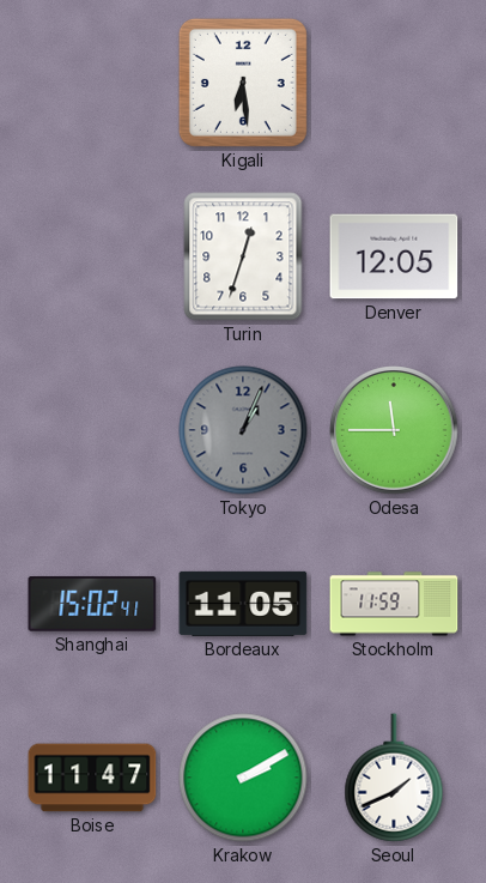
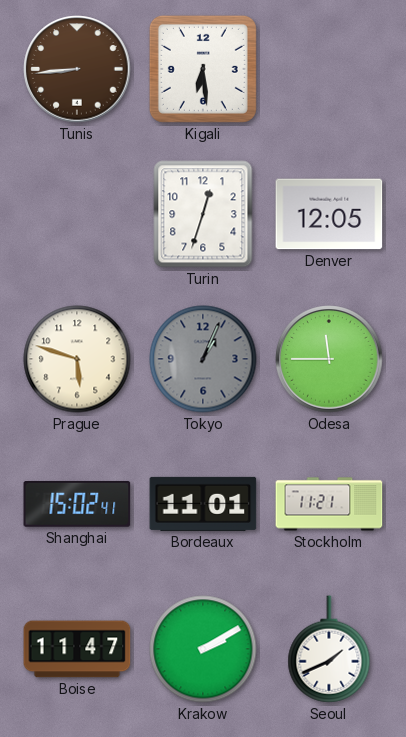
Tunis: none -> 8:44
Prague: none -> 5:48
Bordeaux: 11:05 -> 11:01
Stockholm: 11:59 -> 11:21
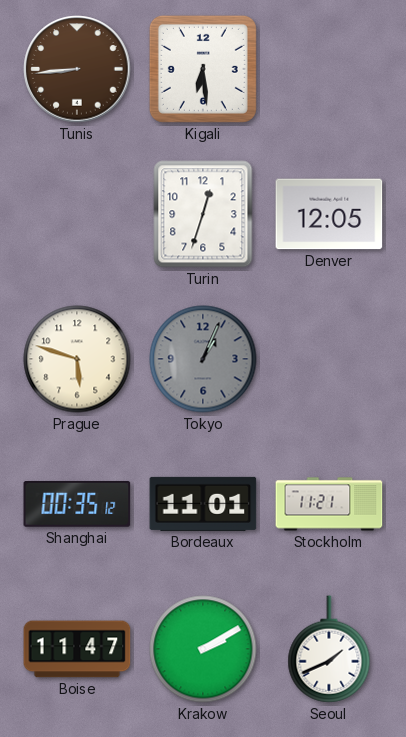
Odesa: 11:45 -> none
Shanghai: 15:02 -> 00:35
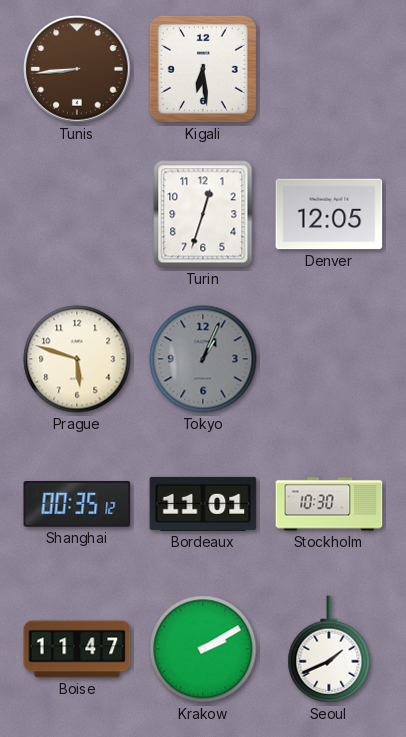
Stockholm: 11:21 -> 10:30
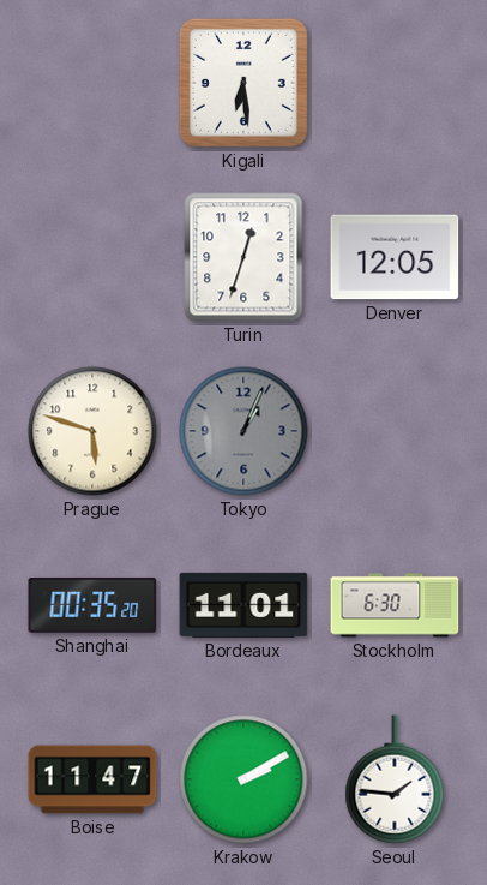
Tunis: 8:44 -> none
Shanghai: 00:35:12 -> 00:35:20
Stockholm: 10:30 -> 6:30
Seoul: 1:41 -> 1:46
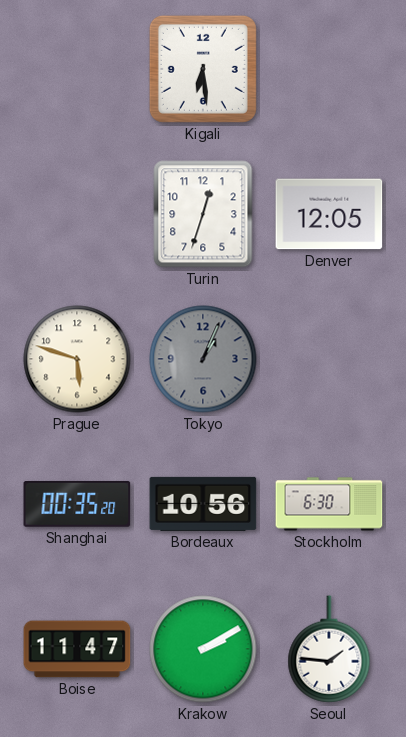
Bordeaux: 11:01 -> 10:56
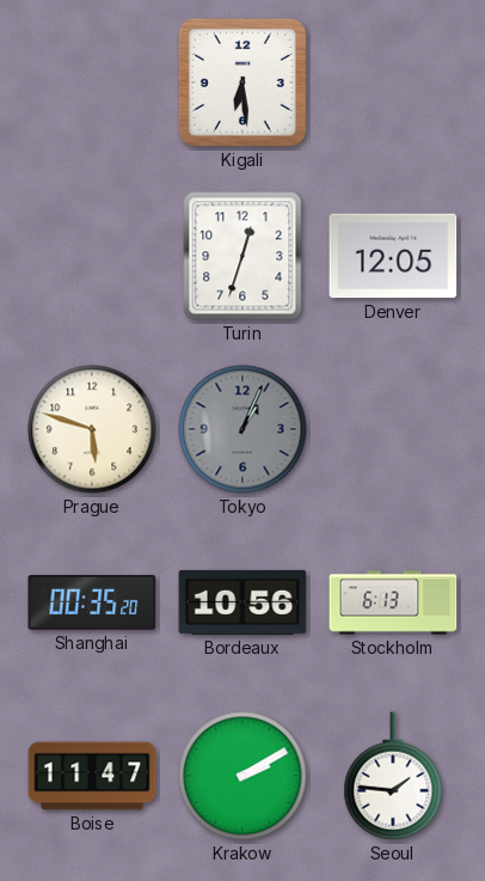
Stockholm: 6:30 -> 6:13
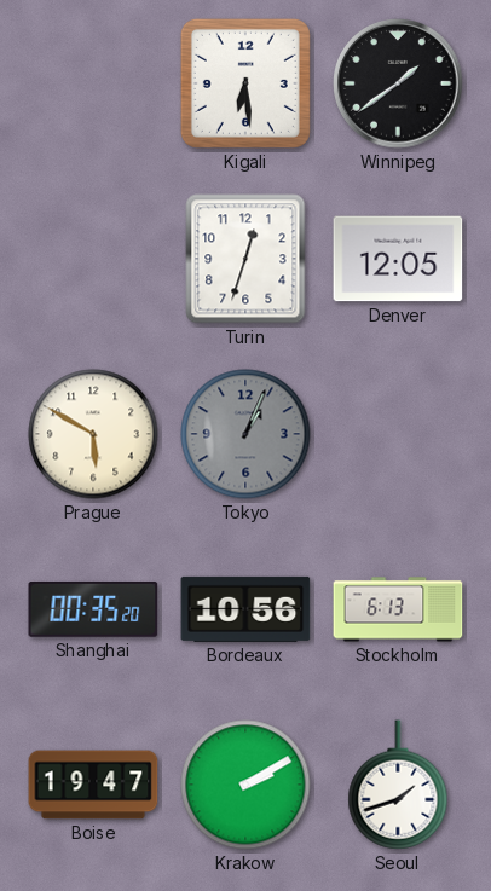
Winnipeg: none -> 1:39
Prague: 5:48 -> 5:50
Boise: 11:47 -> 19:47
Seoul: 1:46 -> 1:42
